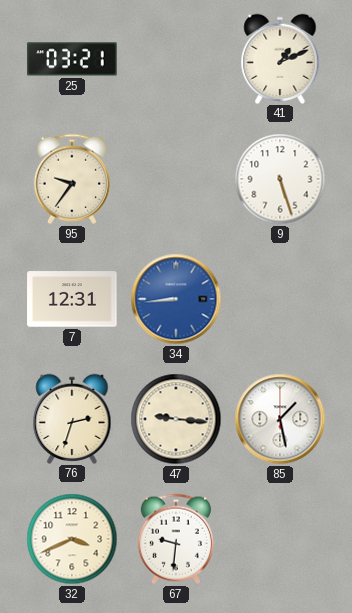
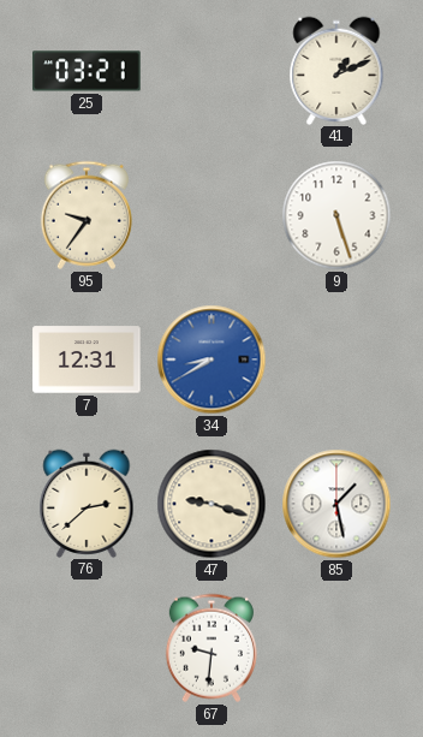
34: 8:44 -> 8:40
76: 2:33 -> 2:38
47: 9:16 -> 9:18
32: 3:41 -> none
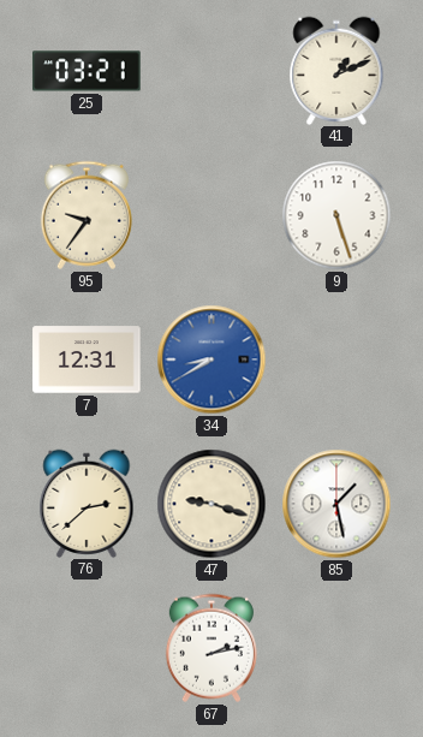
67: 9:31 -> 2:13
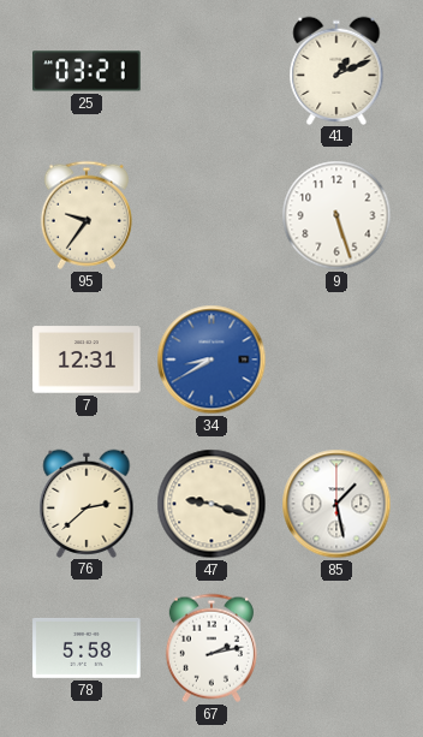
78: none -> 5:58
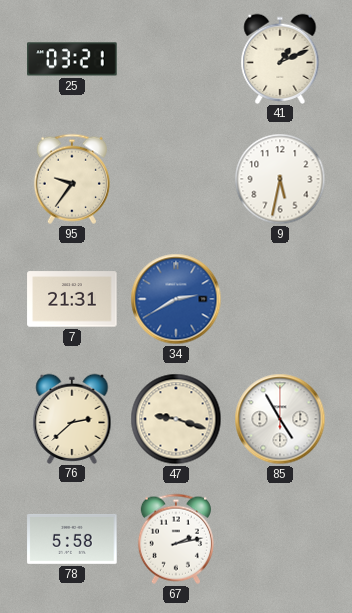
9: 5:27 -> 5:32
7: 12:31 -> 21:31
34: 8:40 -> 2:40
85: 1:28 -> 4:55
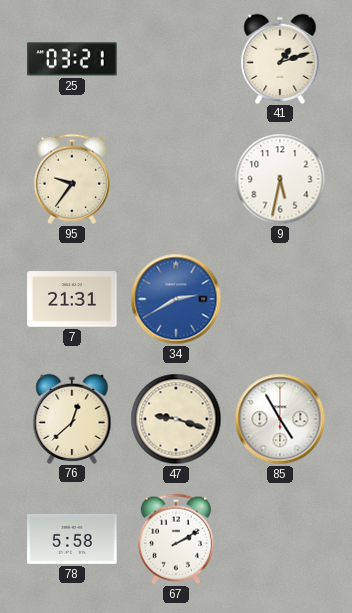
41: 1:11 -> 1:12
76: 2:38 -> 12:38
67: 2:13 -> 2:10
